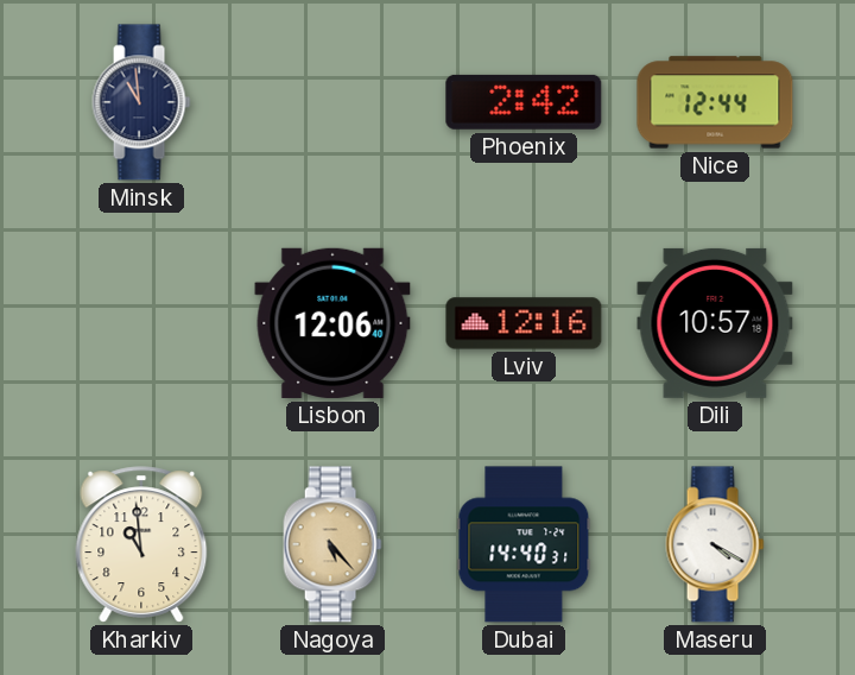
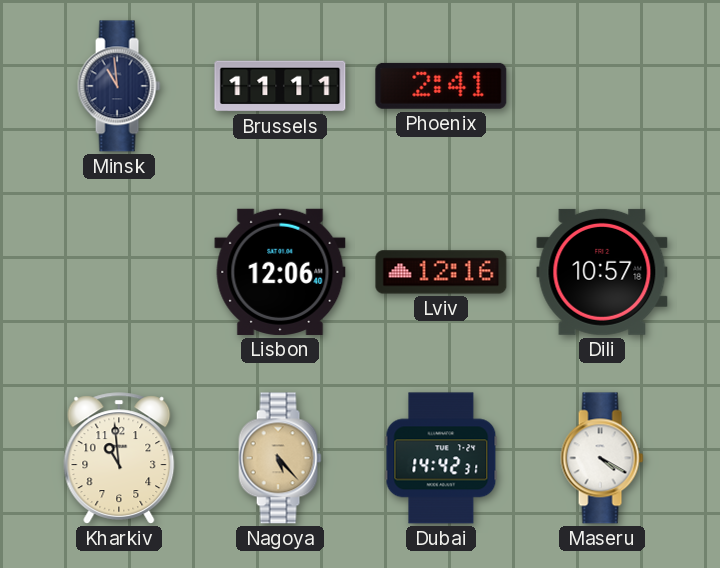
Brussels: none -> 11:11
Phoenix: 2:42 -> 2:41
Nice: 12:44 -> none
Dubai: 14:40 -> 14:42
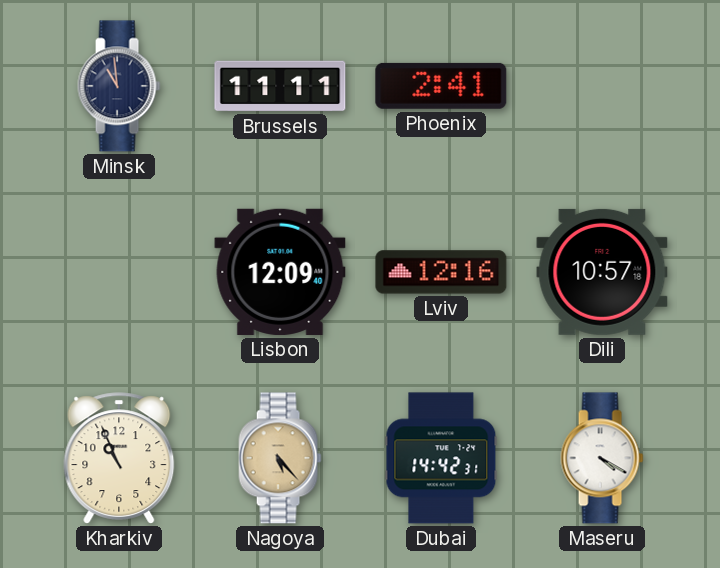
Lisbon: 12:06 -> 12:09
Kharkiv: 10:59 -> 10:56
